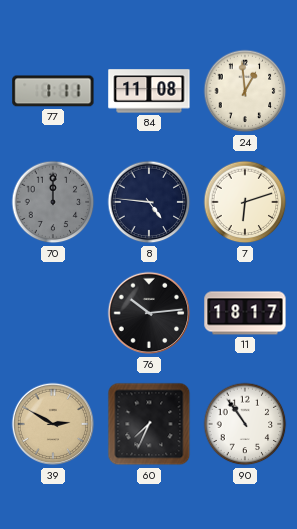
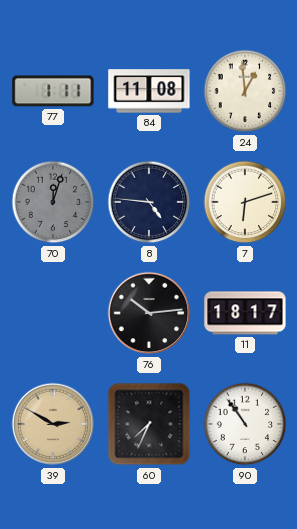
70: 12:00 -> 12:03
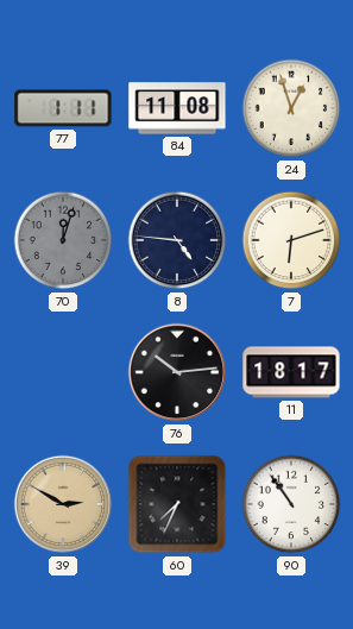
24: 12:59 -> 12:57
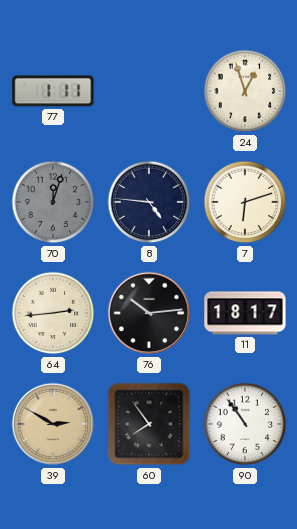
84: 11:08 -> none
64: none -> 2:44
60: 7:34 -> 7:54
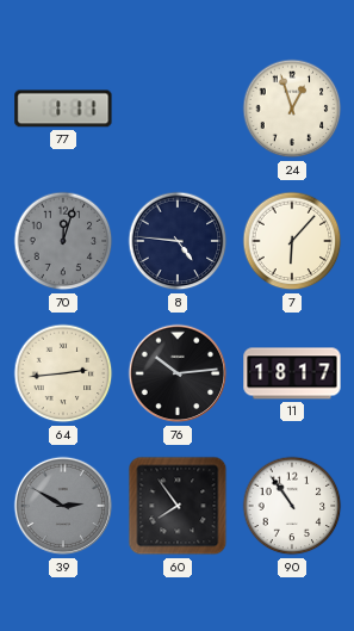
7: 6:12 -> 6:07
39 dial: champagne -> grey
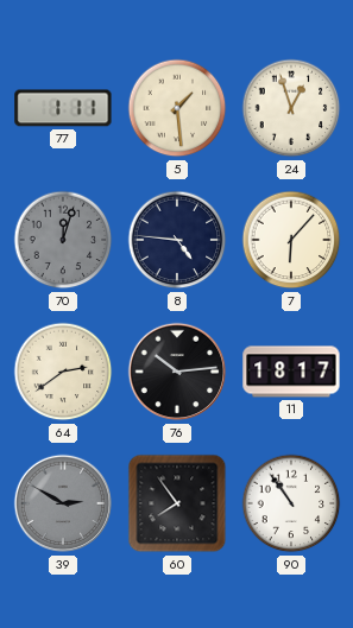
5: none -> 1:29
64: 2:44 -> 2:39
